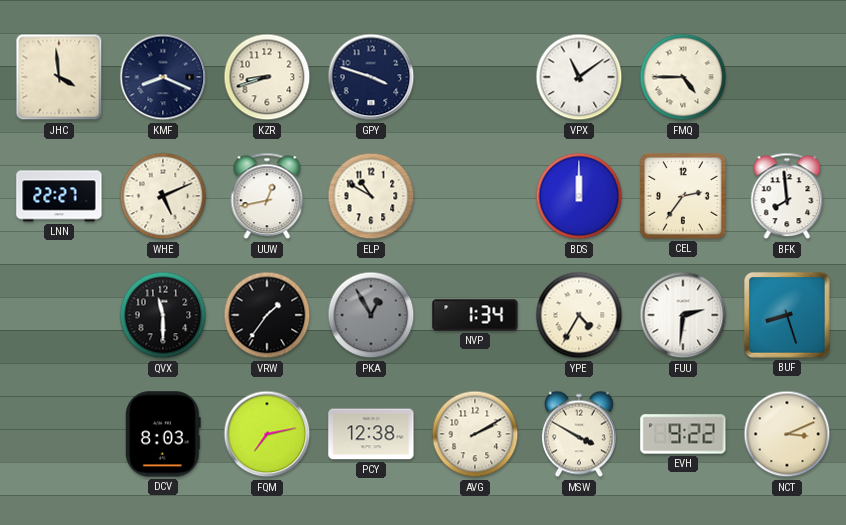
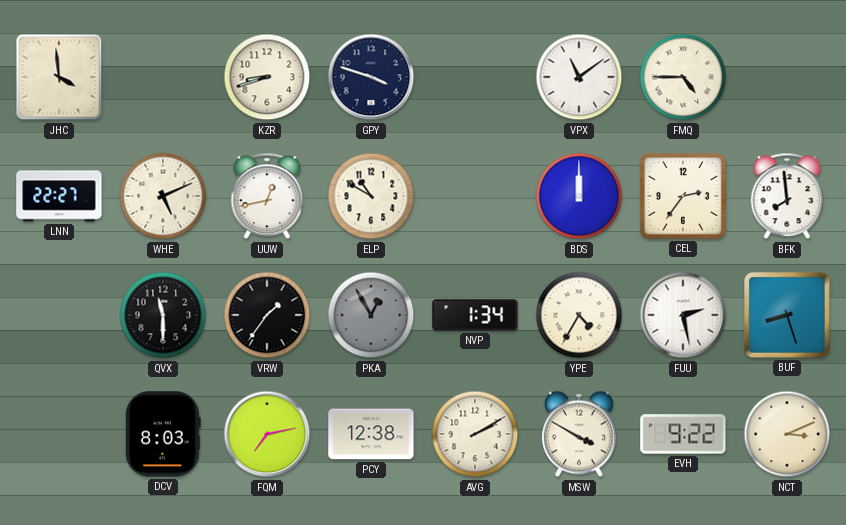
KMF: 8:19 -> none
FUU: 2:31 -> 2:28
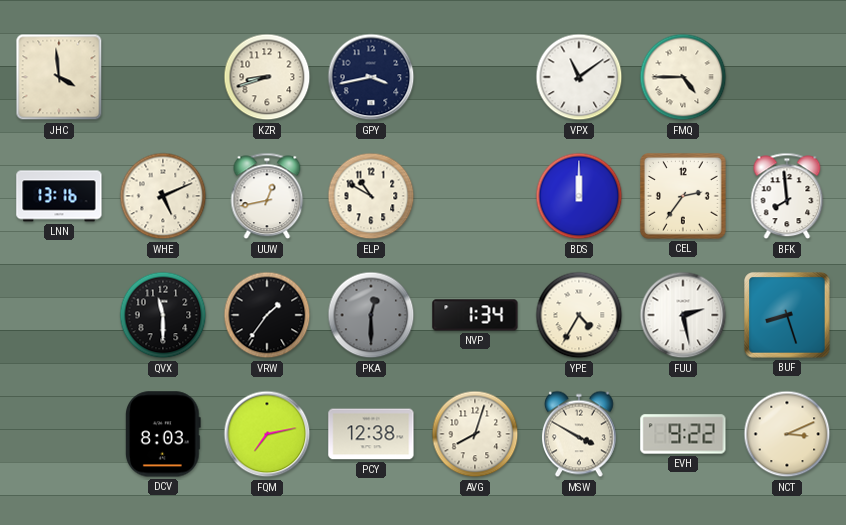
GPY: 3:48 -> 3:43
LNN: 22:27 -> 13:16
PKA: 12:55 -> 12:30
AVG: 2:10 -> 8:03
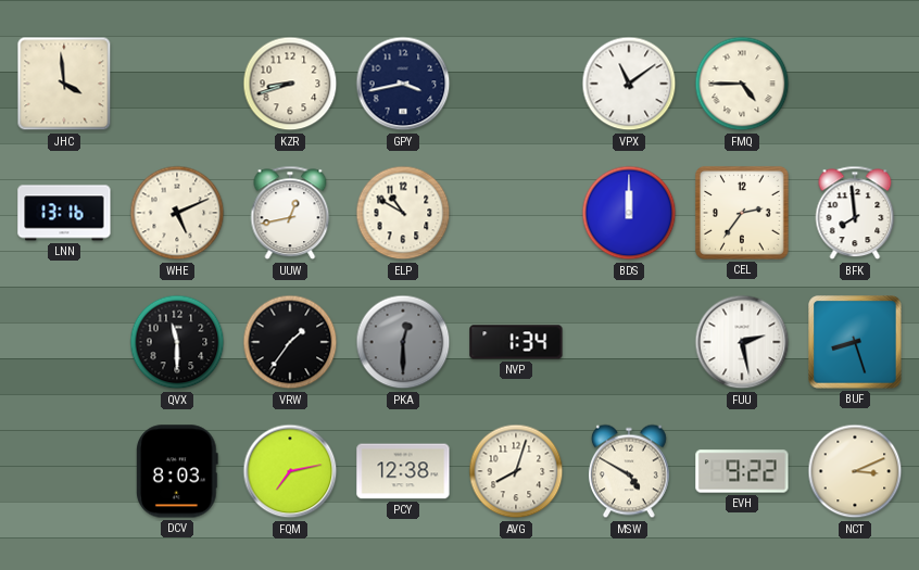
YPE: 4:35 -> none
MSW: 3:50 -> 4:50
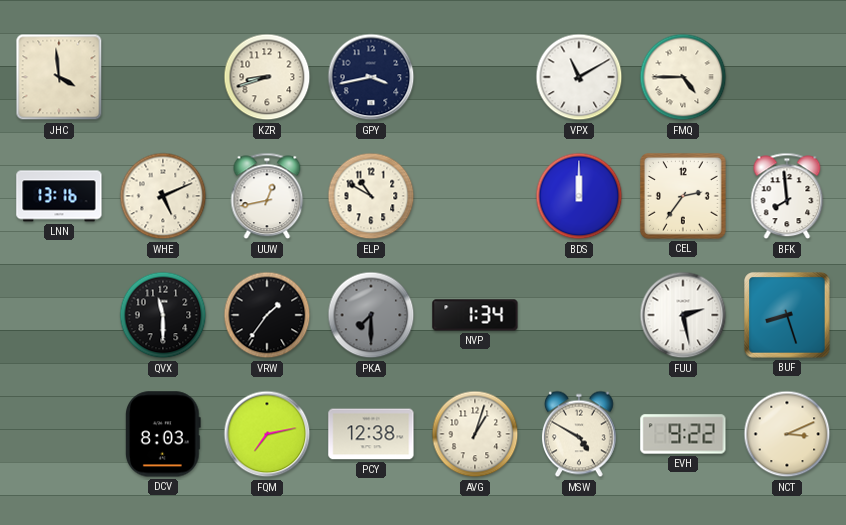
VPX: 11:09 -> 11:10
PKA: 12:30 -> 7:30
AVG: 8:03 -> 1:03
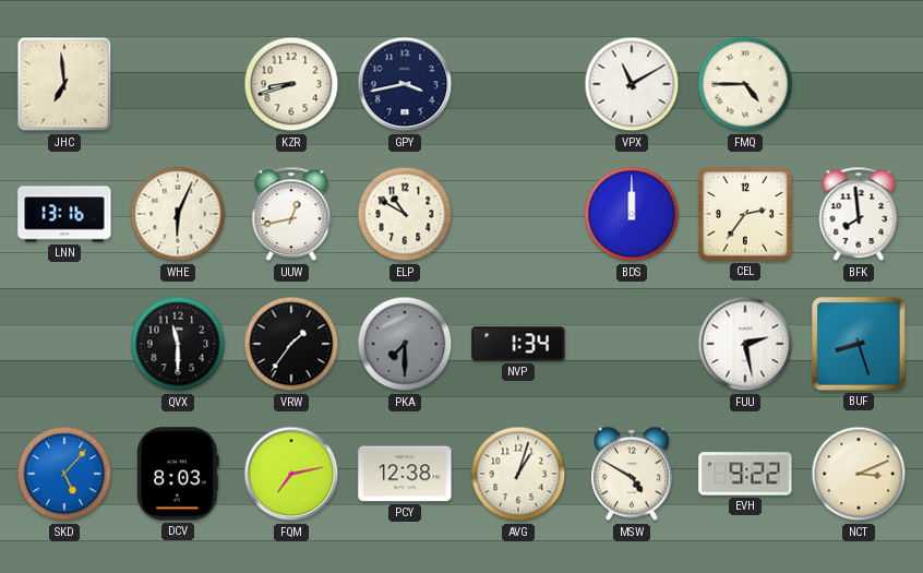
JHC: 3:59 -> 6:59
WHE: 5:11 -> 6:04
SKD: none -> 5:07
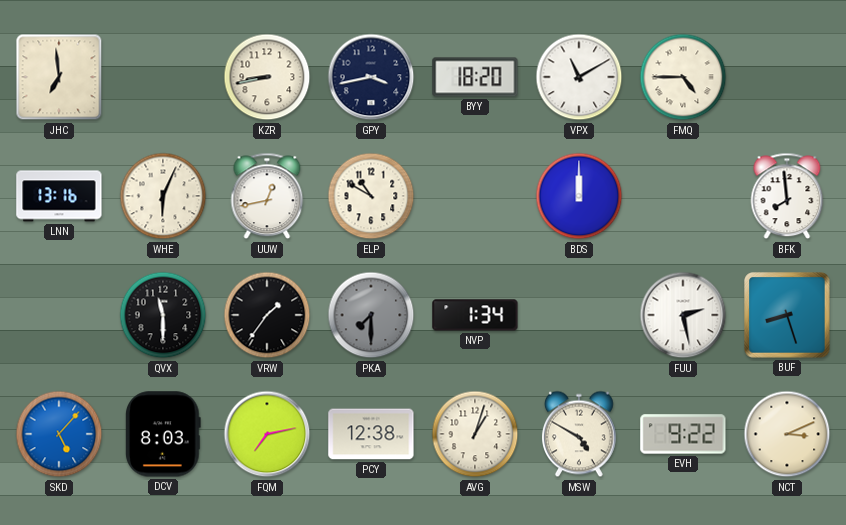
KZR: 8:42 -> 8:43
BYY: none -> 18:20
CEL: 2:36 -> none
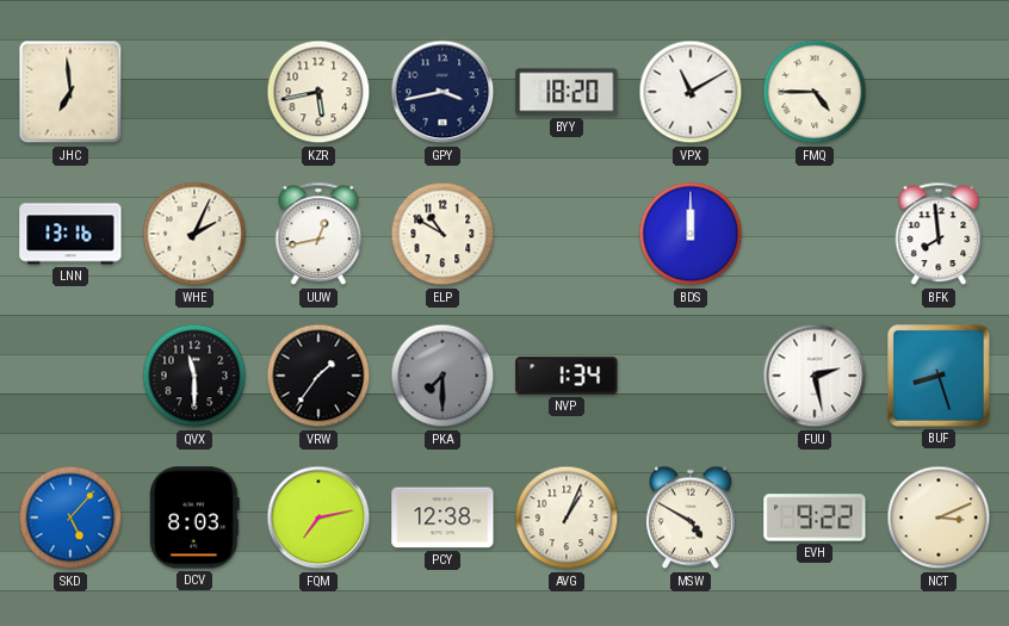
KZR: 8:43 -> 5:43
WHE: 6:04 -> 2:04
AVG: 1:03 -> 1:04
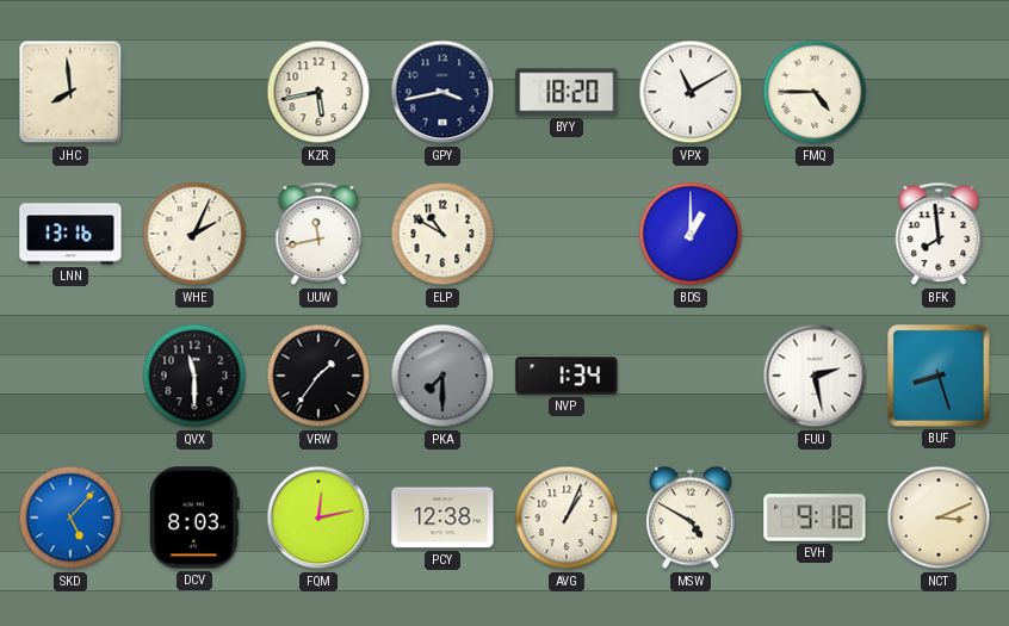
JHC: 6:59 -> 7:59
UUW: 12:43 -> 11:43
BDS: 12:00 -> 1:00
FQM: 7:13 -> 12:13
EVH: 9:22 -> 9:18
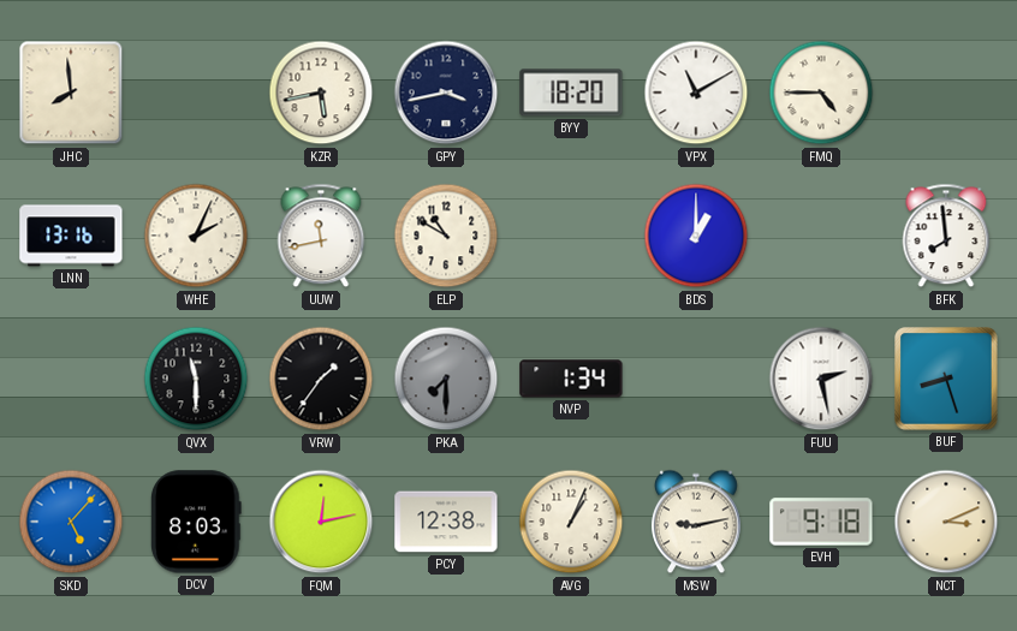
MSW: 4:50 -> 9:13
